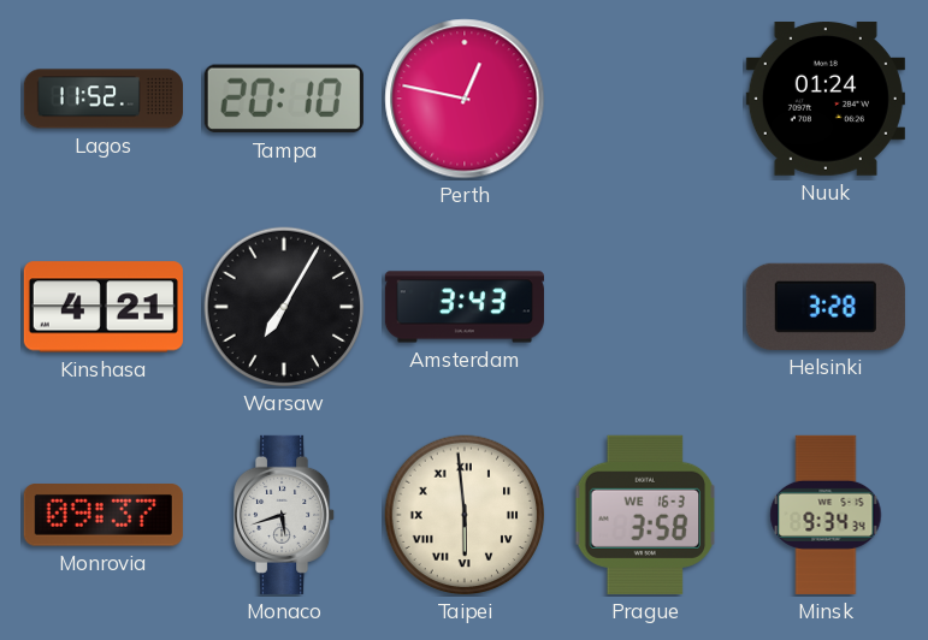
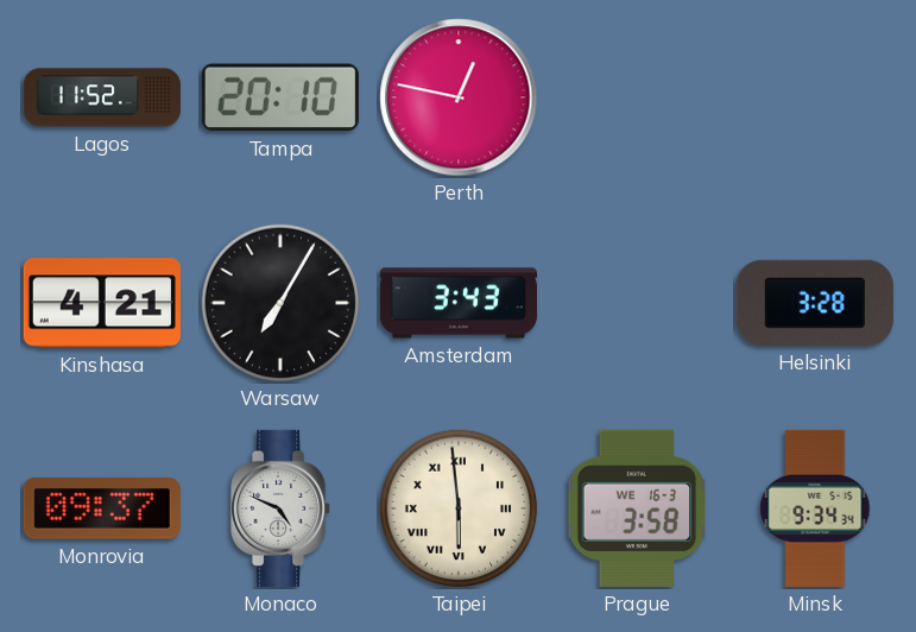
Nuuk: 01:24 -> none
Monaco: 5:42 -> 4:49
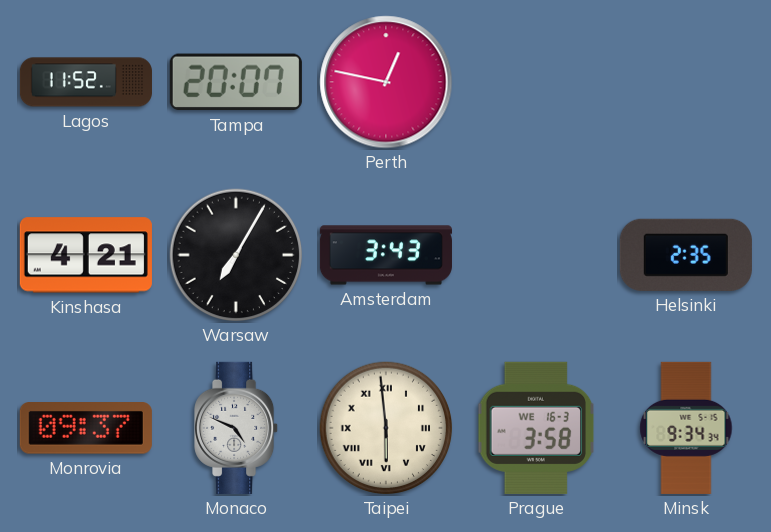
Tampa: 20:10 -> 20:07
Helsinki: 3:28 -> 2:35
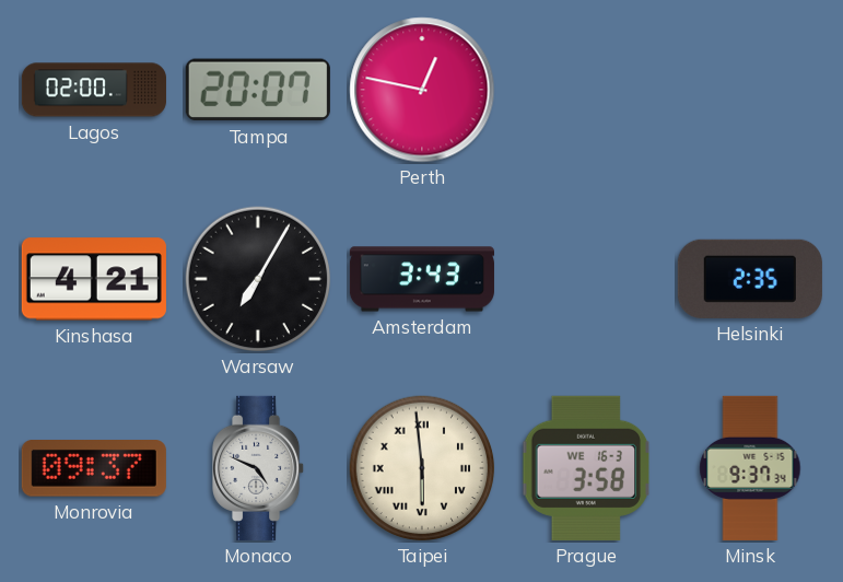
Lagos: 11:52 -> 02:00
Minsk: 9:34 -> 9:37
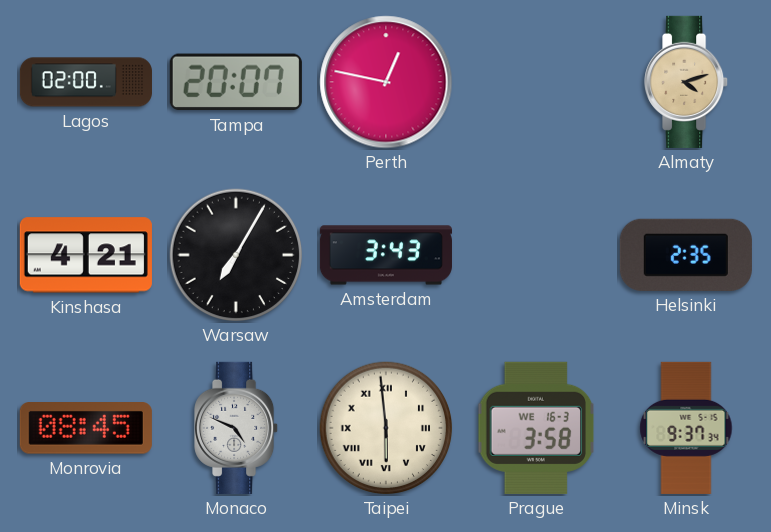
Almaty: none -> 4:12
Monrovia: 09:37 -> 08:45
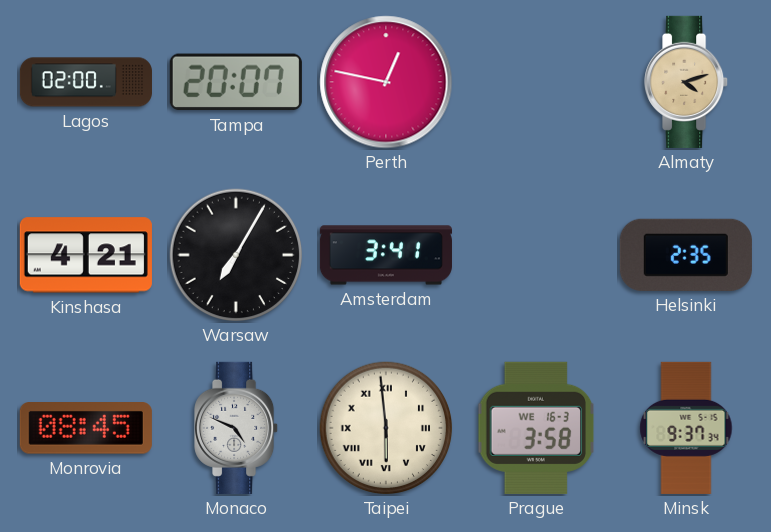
Amsterdam: 3:43 -> 3:41
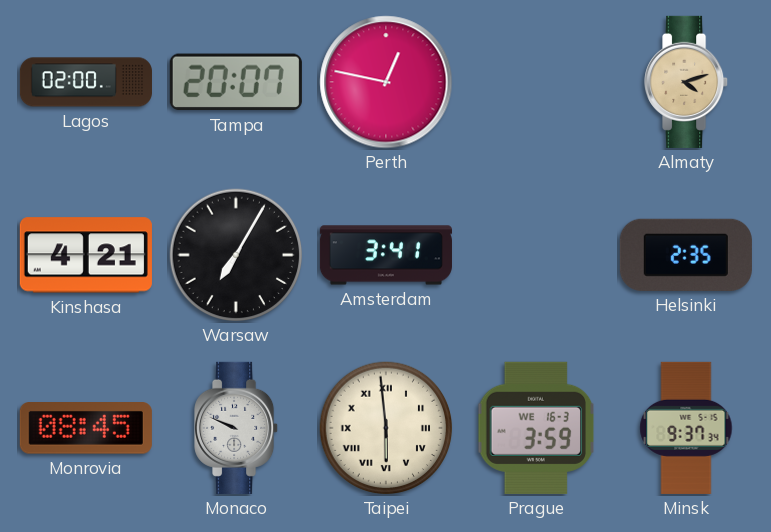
Monaco: 4:49 -> 9:49
Prague: 3:58 -> 3:59
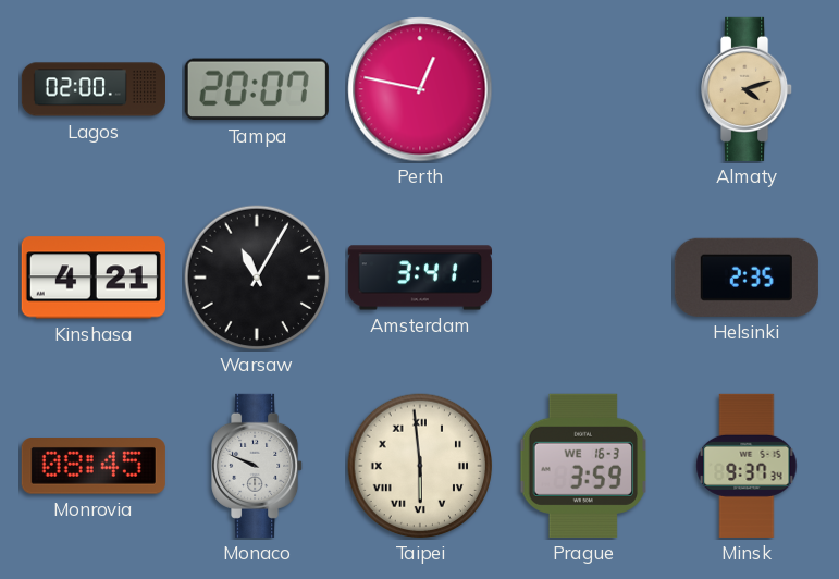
Warsaw: 7:05 -> 11:05
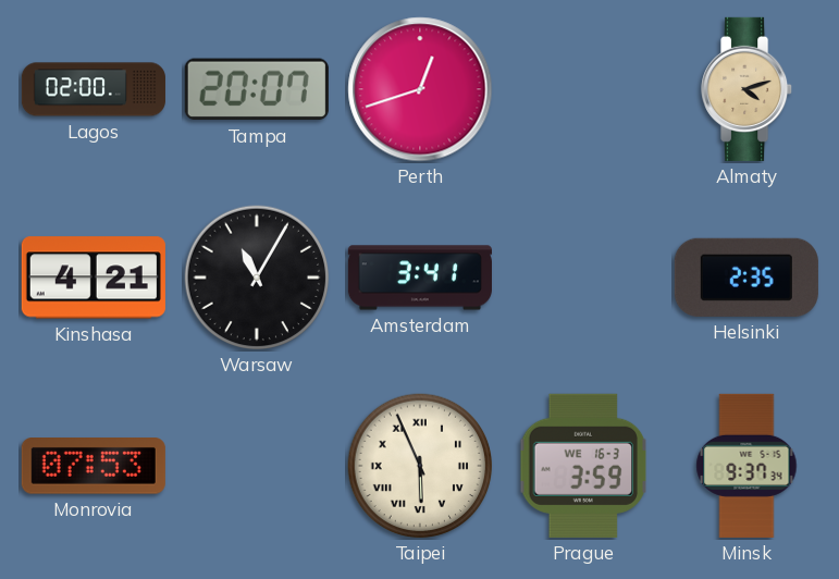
Perth: 12:47 -> 12:42
Monrovia: 08:45 -> 07:53
Monaco: 9:49 -> none
Taipei: 5:59 -> 5:56
